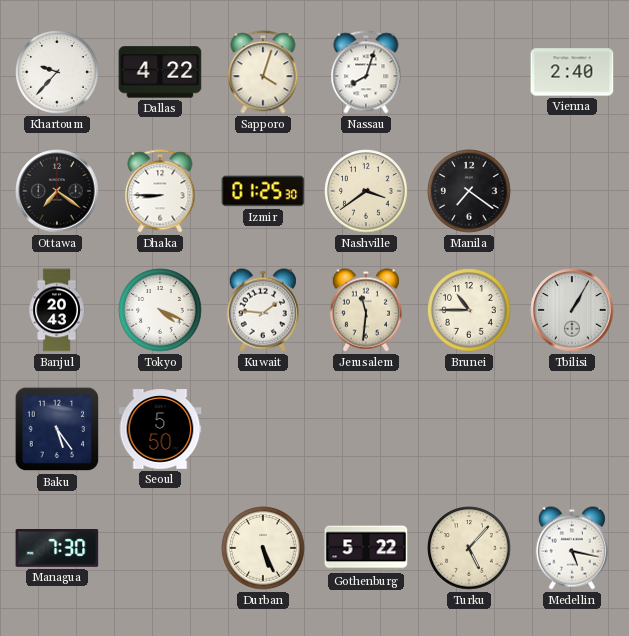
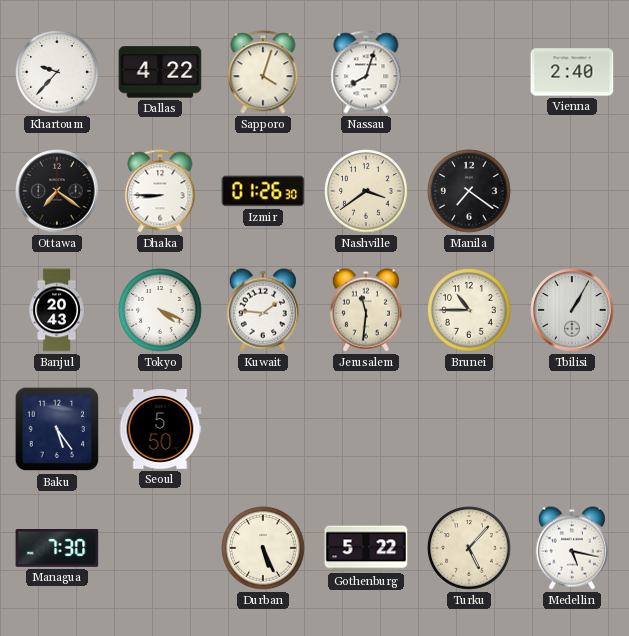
Izmir: 01:25 -> 01:26
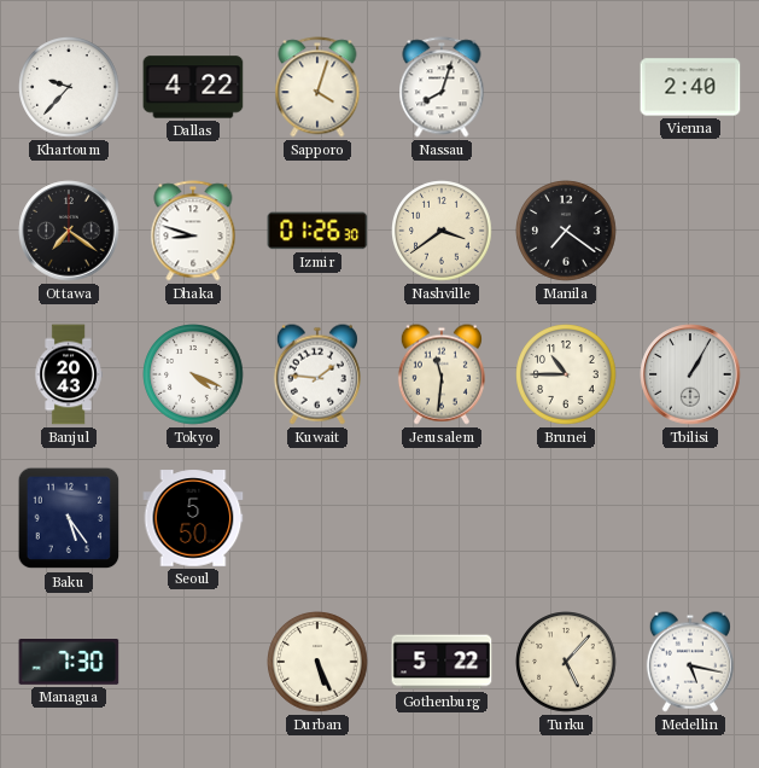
Dhaka: 8:45 -> 8:48
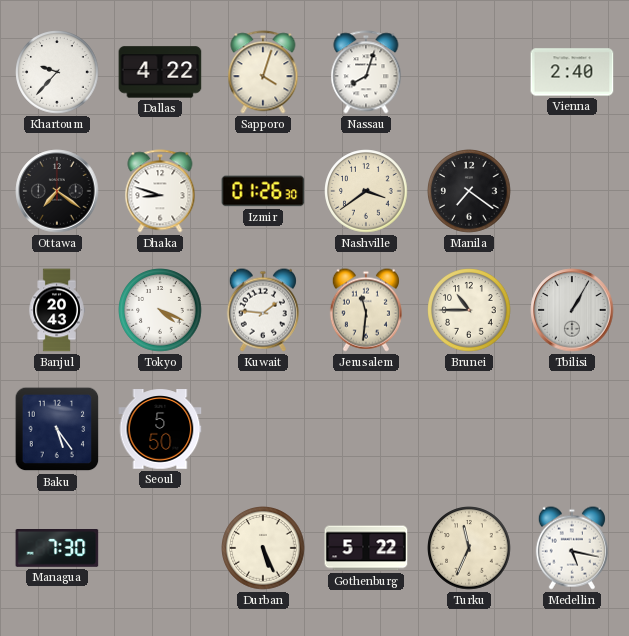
Turku: 5:07 -> 11:34
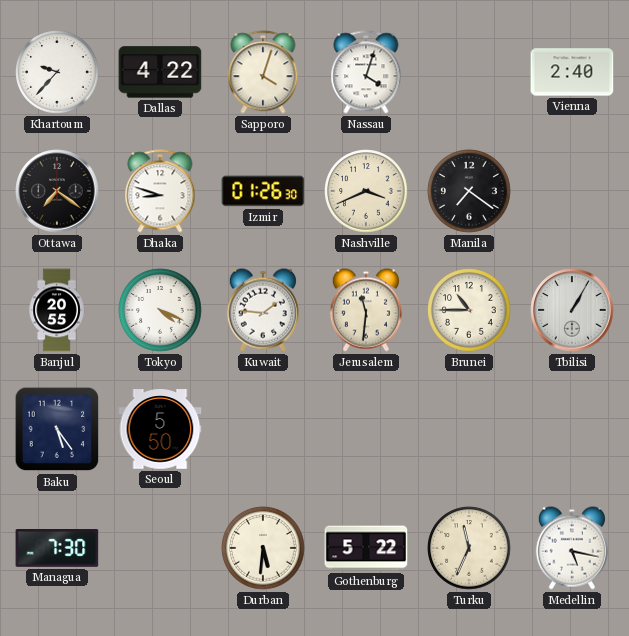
Nassau: 8:03 -> 4:03
Nashville: 3:39 -> 3:41
Banjul: 20:43 -> 20:55
Durban: 5:26 -> 5:31
